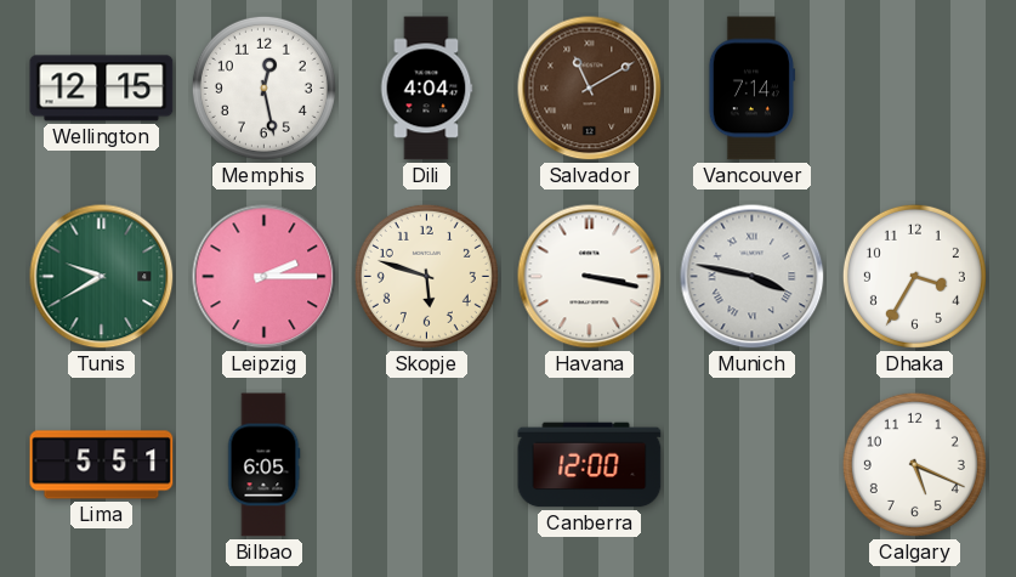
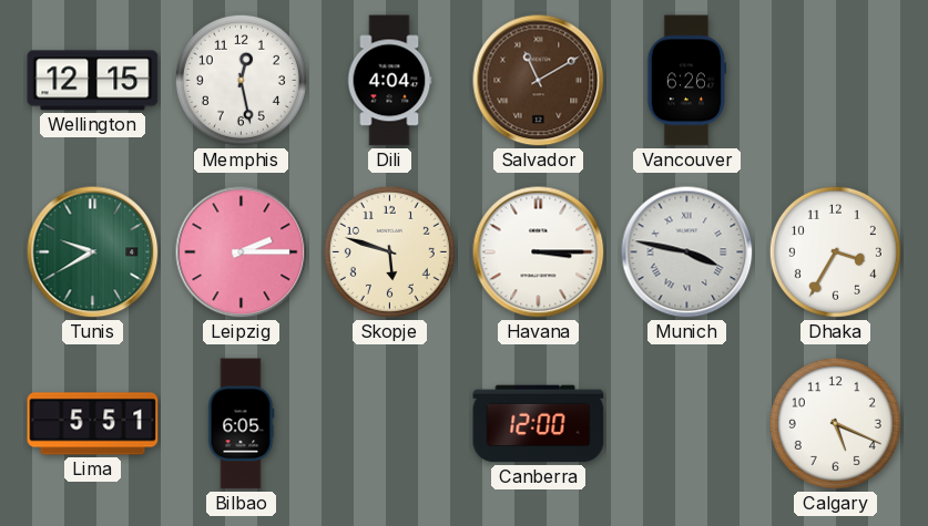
Vancouver: 7:14 -> 6:26
Havana: 3:17 -> 3:15
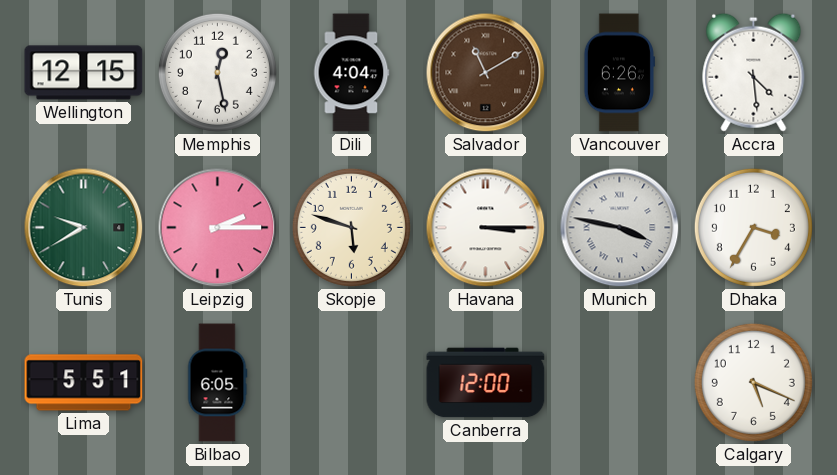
Accra: none -> 4:29
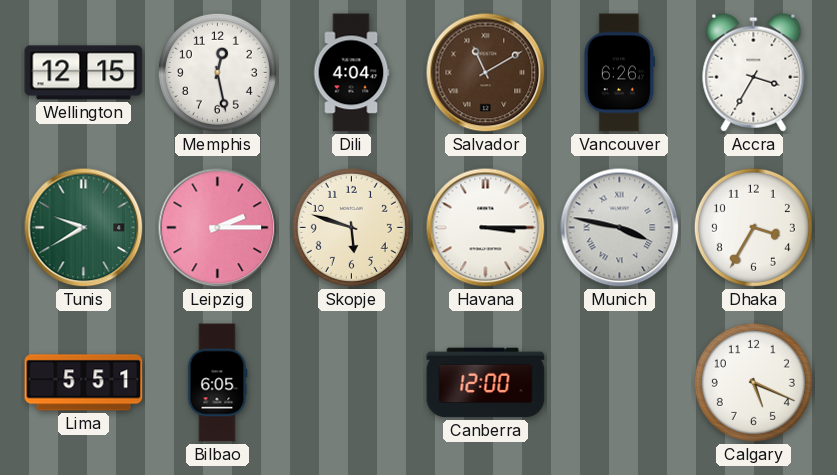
Accra: 4:29 -> 3:35
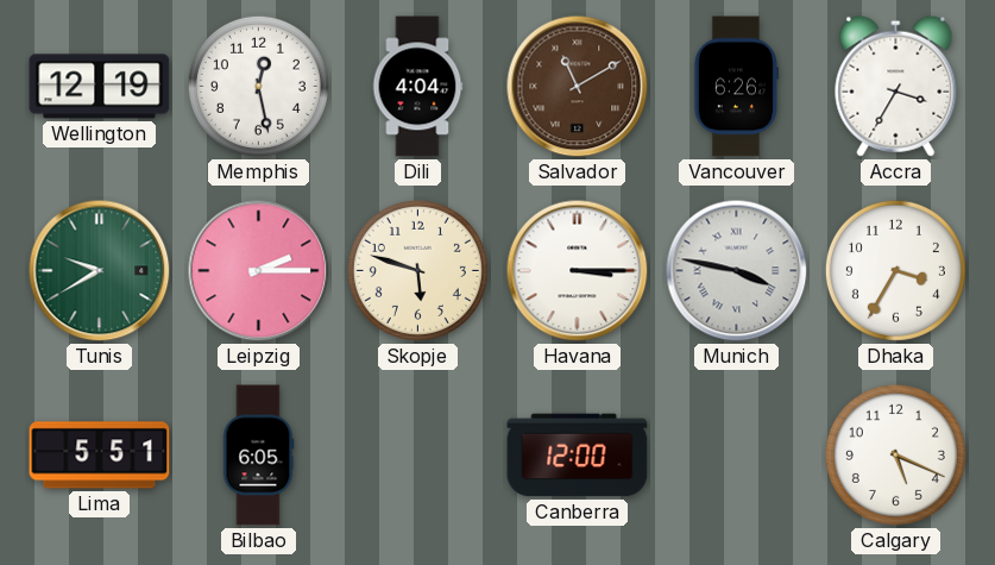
Wellington: 12:15 -> 12:19
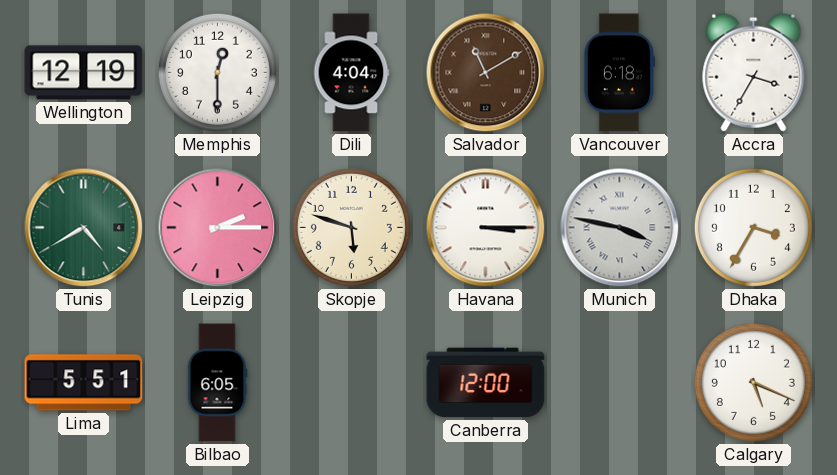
Memphis: 12:28 -> 12:30
Vancouver: 6:26 -> 6:18
Tunis: 9:40 -> 4:40
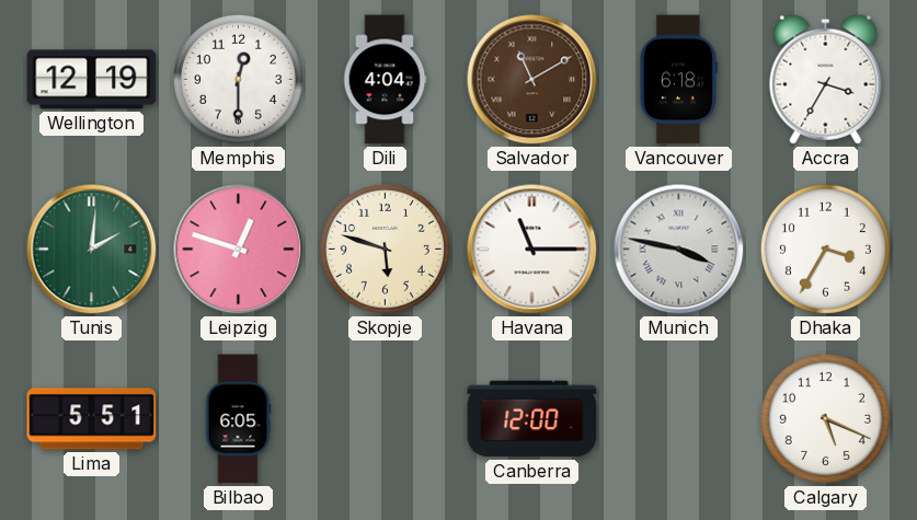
Tunis: 4:40 -> 2:01
Leipzig: 2:15 -> 12:48
Havana: 3:15 -> 11:15
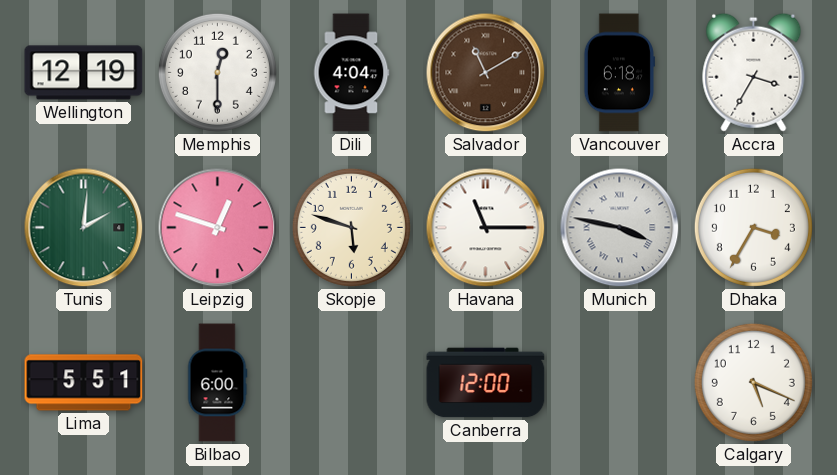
Bilbao: 6:05 -> 6:00
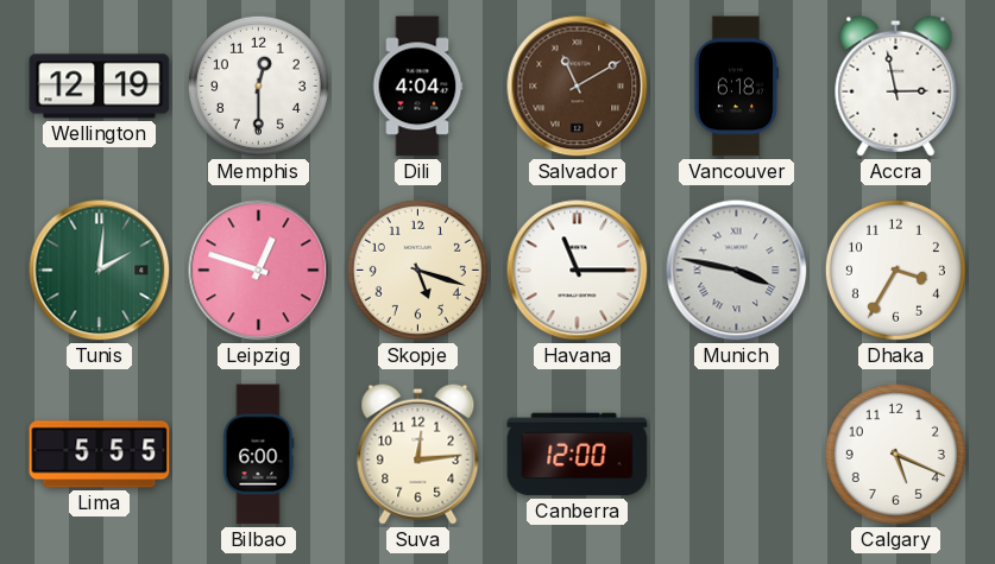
Accra: 3:35 -> 2:58
Skopje: 5:48 -> 5:18
Lima: 5:51 -> 5:55
Suva: none -> 12:14
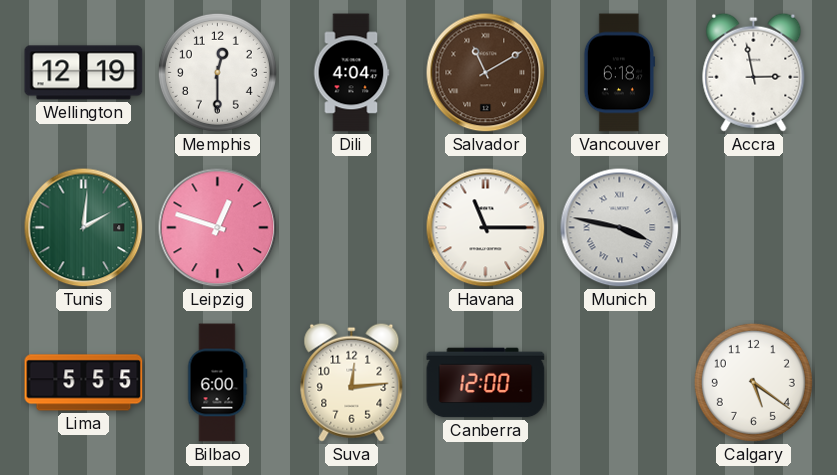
Skopje: 5:18 -> none
Dhaka: 3:35 -> none
Calgary: 5:19 -> 5:21
